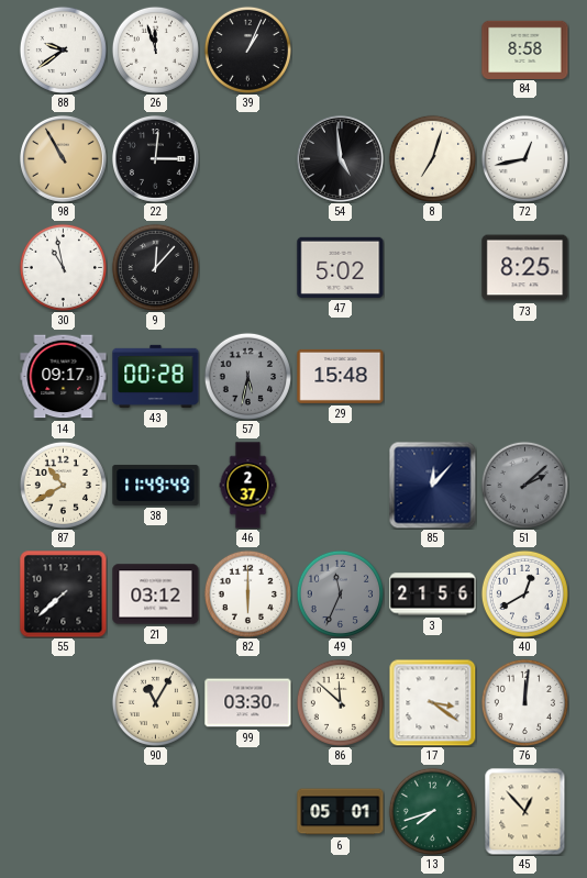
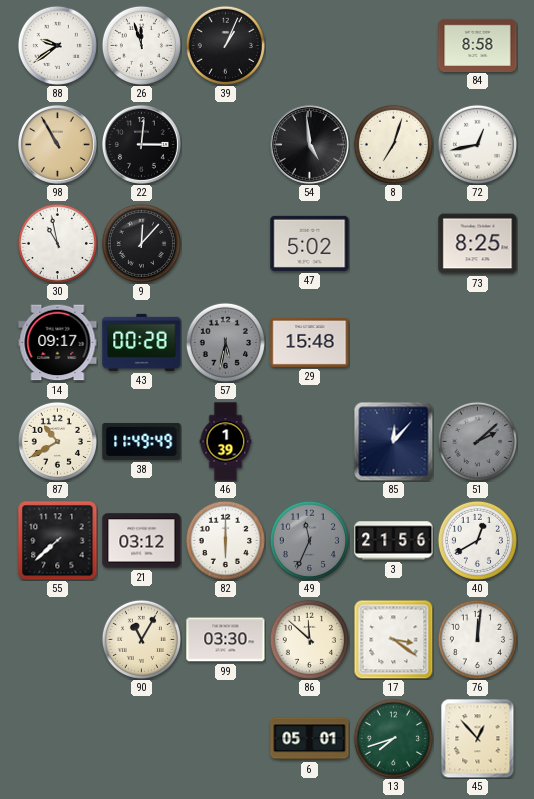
46: 2:37 -> 1:39
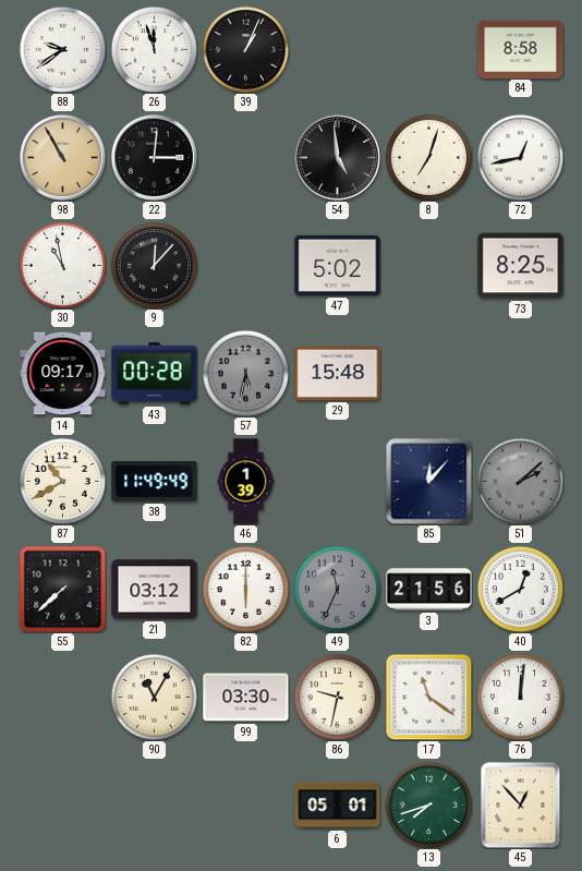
86: 11:52 -> 9:32
17: 3:21 -> 11:21
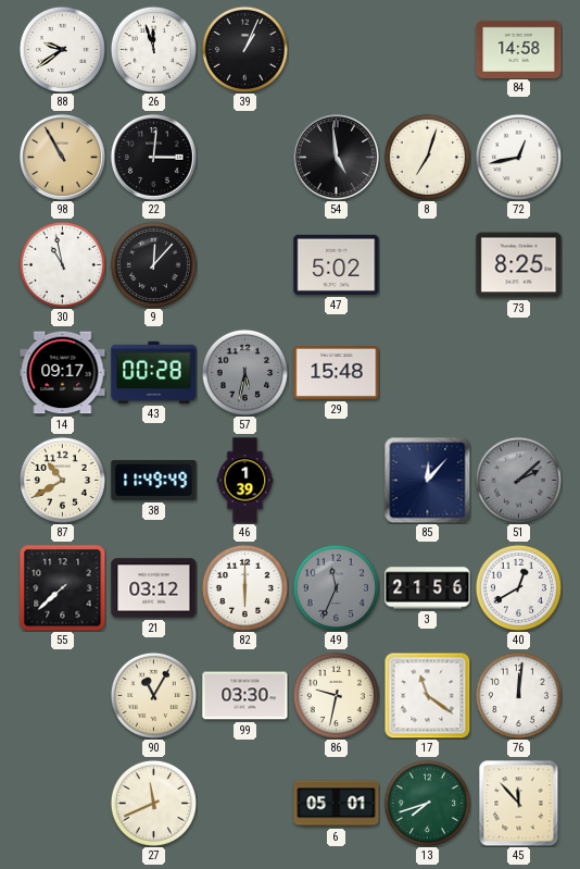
84: 8:58 -> 14:58
27: none -> 11:41
45: 12:53 -> 11:53
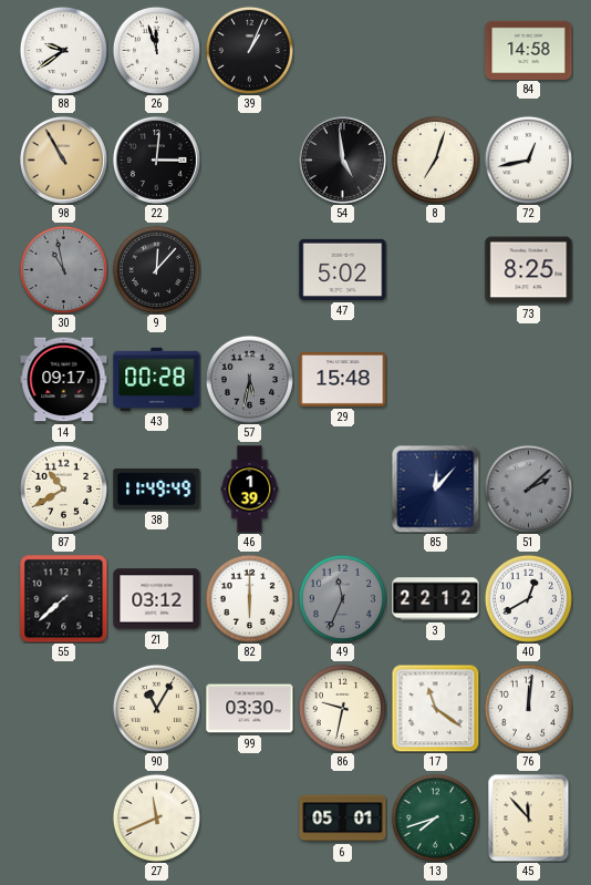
30 dial: white -> grey
3: 21:56 -> 22:12
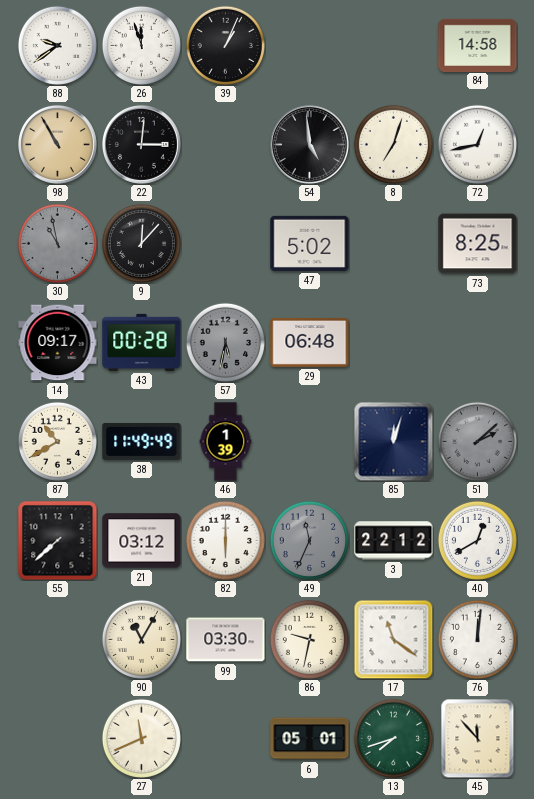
29: 15:48 -> 06:48
85: 12:07 -> 12:03
